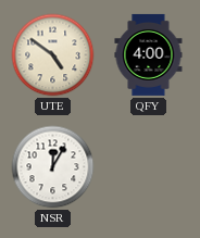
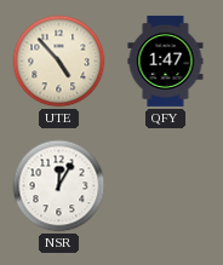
UTE: 4:51 -> 4:53
QFY: 4:00 -> 1:47
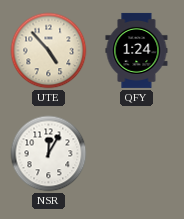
QFY: 1:47 -> 1:24
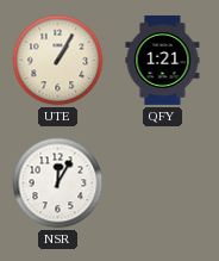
UTE: 4:53 -> 1:05
QFY: 1:24 -> 1:21
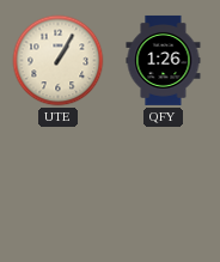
QFY: 1:21 -> 1:26
NSR: 12:05 -> none
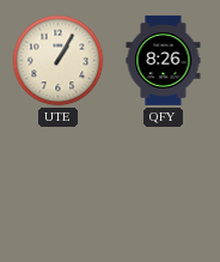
QFY: 1:26 -> 8:26
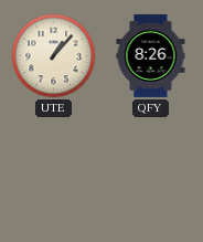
UTE: 1:05 -> 1:07
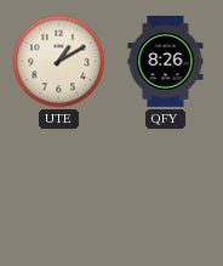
UTE: 1:07 -> 1:10
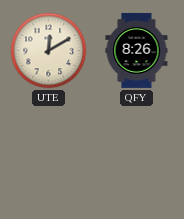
UTE: 1:10 -> 12:10
